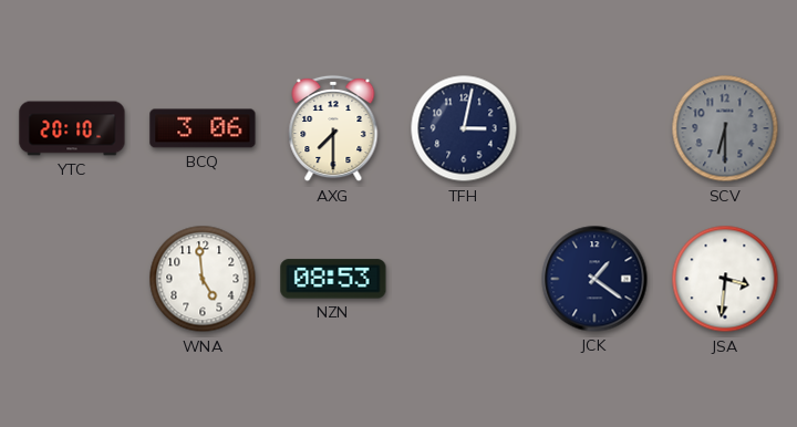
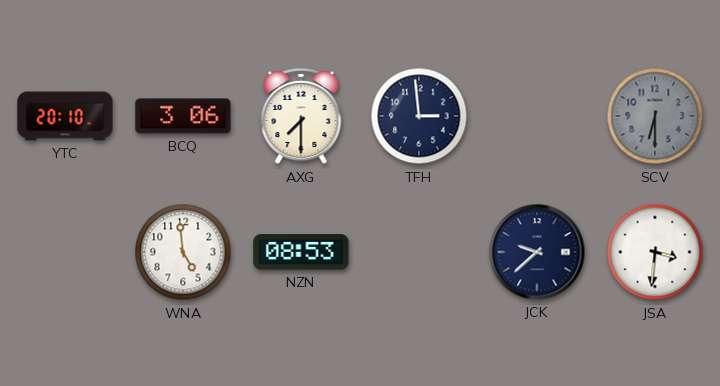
TFH: 3:02 -> 2:59
JCK: 1:21 -> 9:38
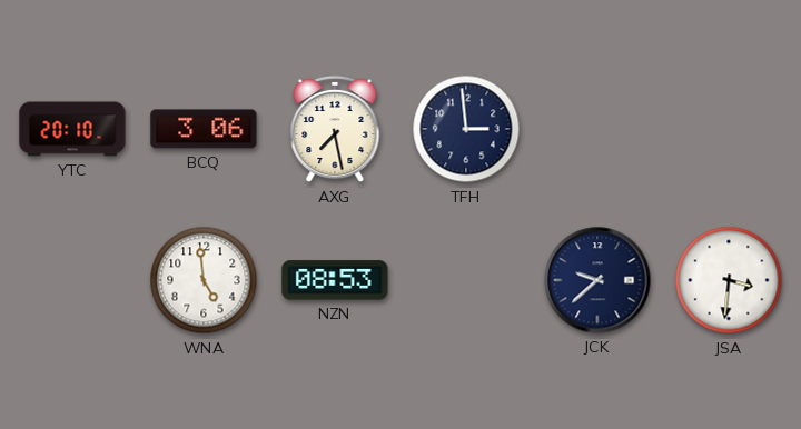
AXG: 7:30 -> 7:28
SCV: 6:30 -> none
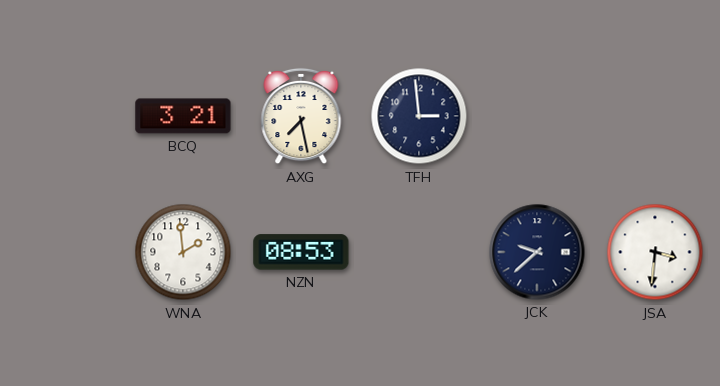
YTC: 20:10 -> none
BCQ: 3:06 -> 3:21
WNA: 4:59 -> 1:59
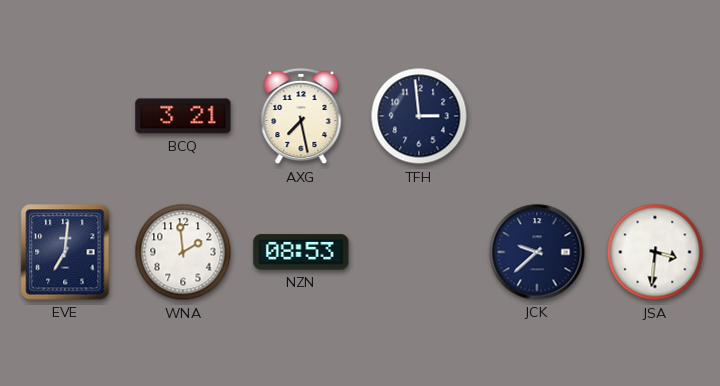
EVE: none -> 7:01
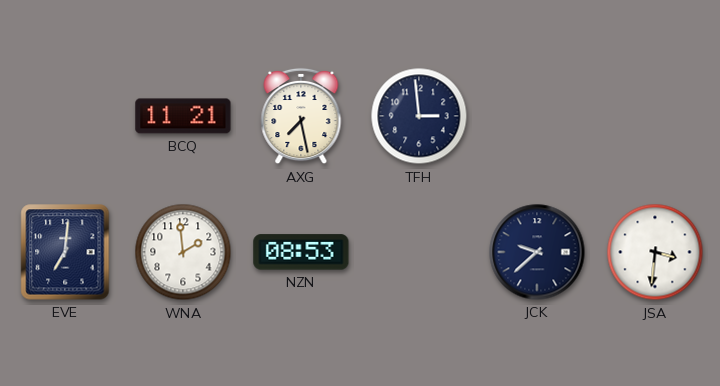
BCQ: 3:21 -> 11:21
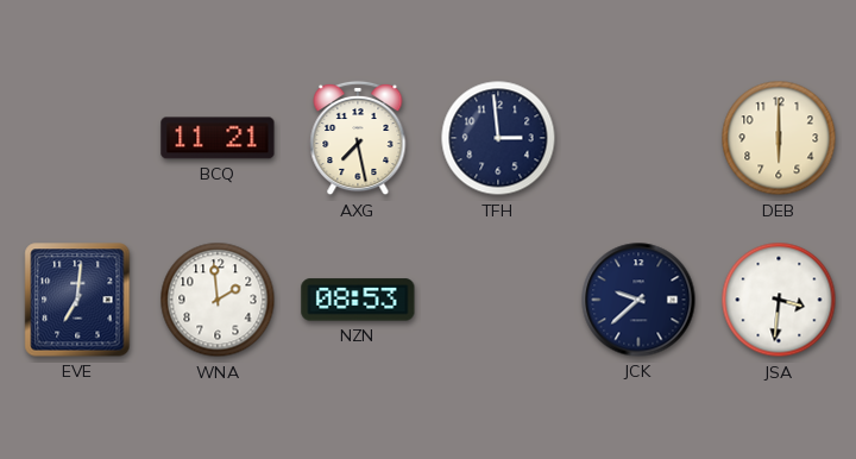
DEB: none -> 6:00
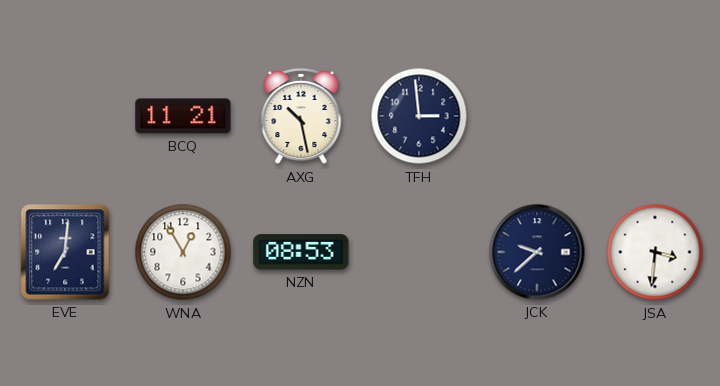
AXG: 7:28 -> 10:28
DEB: 6:00 -> none
WNA: 1:59 -> 12:55
